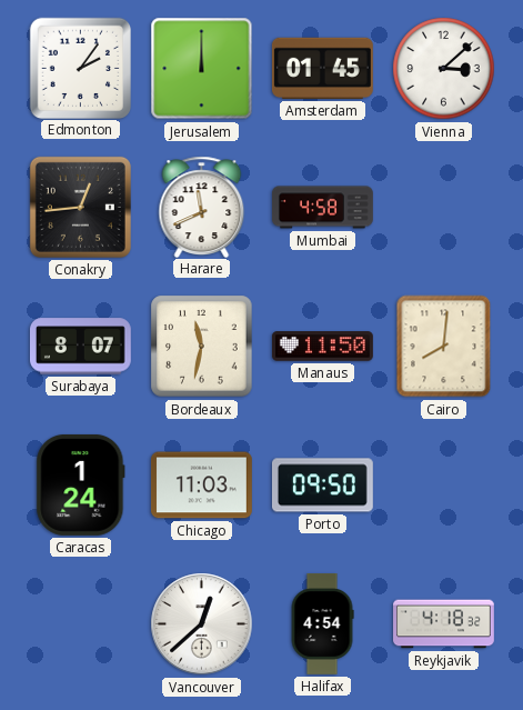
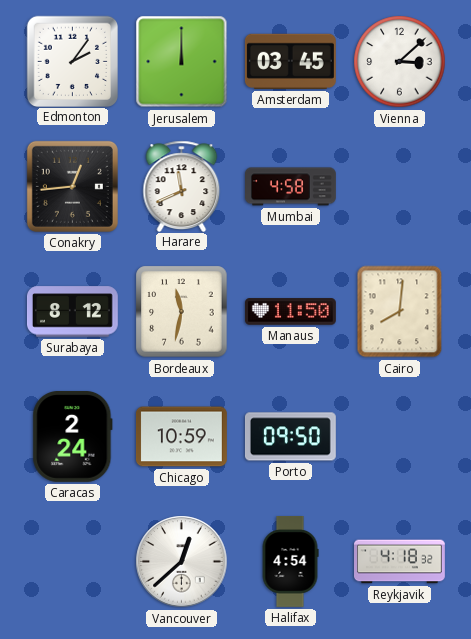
Amsterdam: 01:45 -> 03:45
Surabaya: 8:07 -> 8:12
Caracas: 1:24 -> 2:24
Chicago: 11:03 -> 10:59
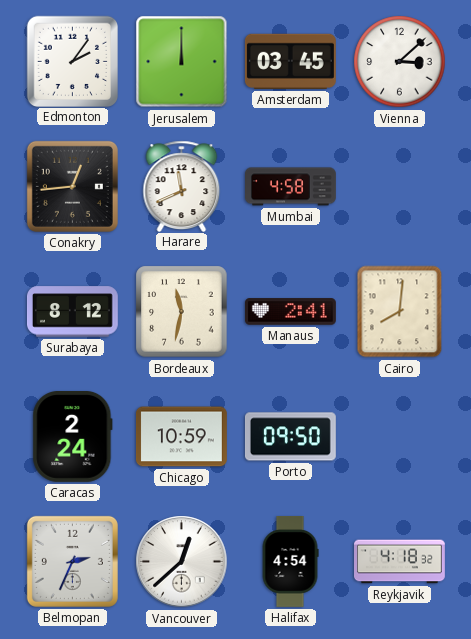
Manaus: 11:50 -> 2:41
Belmopan: none -> 2:34
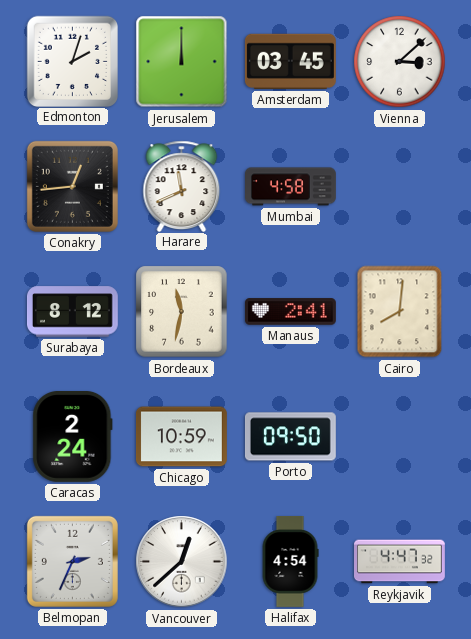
Edmonton: 2:06 -> 2:03
Reykjavik: 4:18 -> 4:47
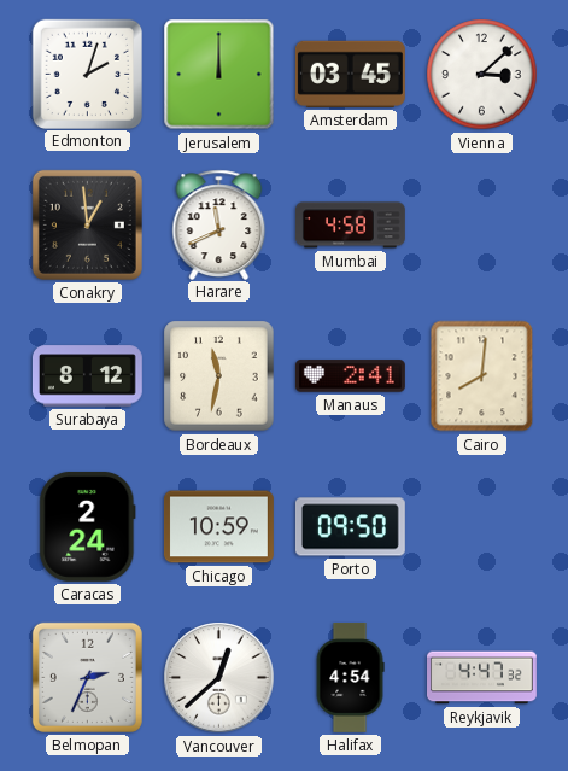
Conakry: 12:44 -> 12:59
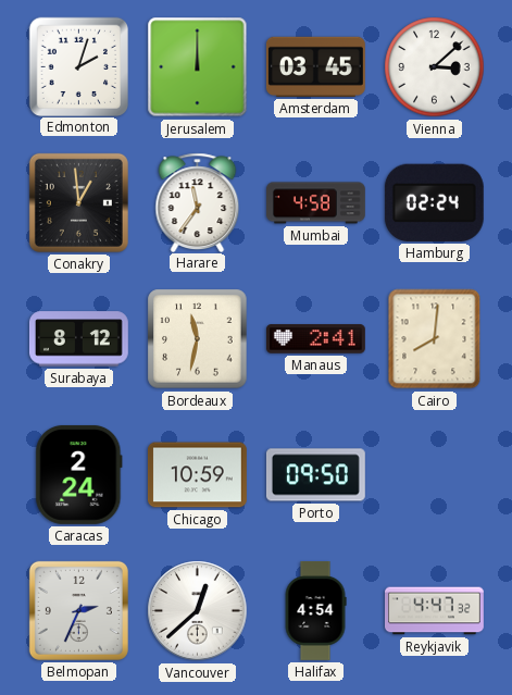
Harare: 11:41 -> 11:36
Hamburg: none -> 02:24
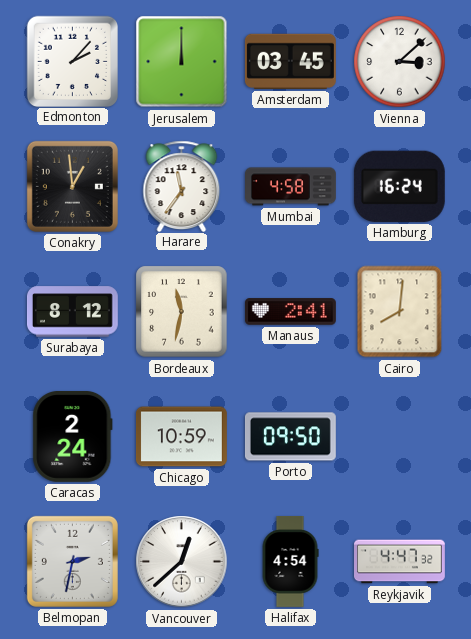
Edmonton: 2:03 -> 2:07
Hamburg: 02:24 -> 16:24
Belmopan: 2:34 -> 2:32
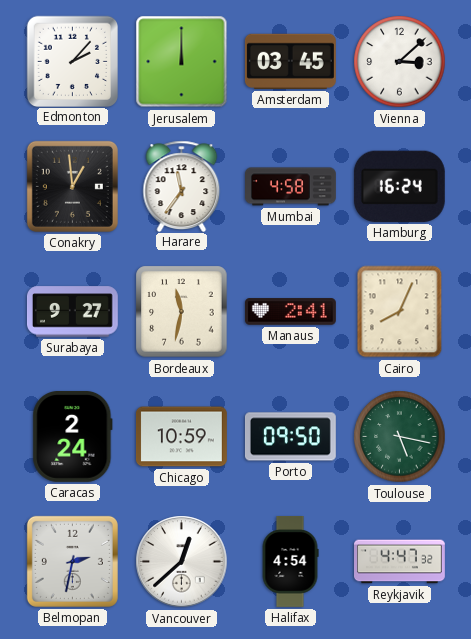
Surabaya: 8:12 -> 9:27
Cairo: 8:01 -> 8:04
Toulouse: none -> 5:17
